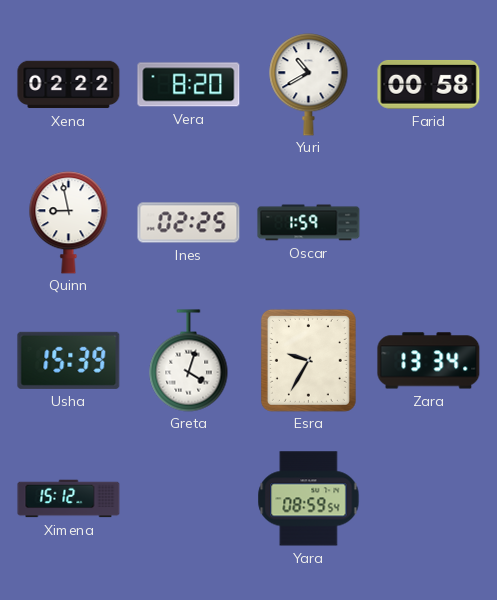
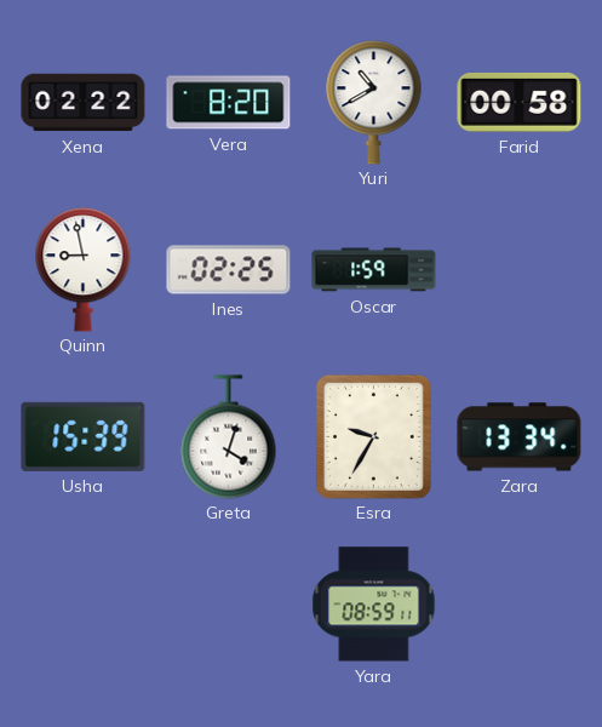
Ximena: 15:12 -> none
Yara: 08:59:54 -> 08:59:11
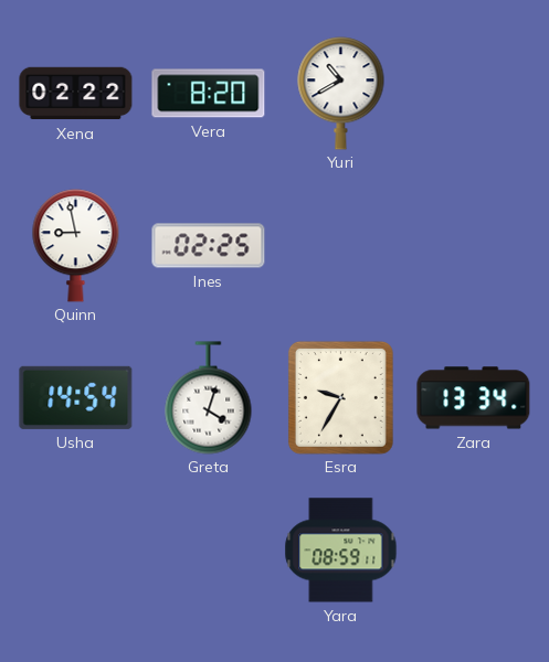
Farid: 00:58 -> none
Oscar: 1:59 -> none
Usha: 15:39 -> 14:54
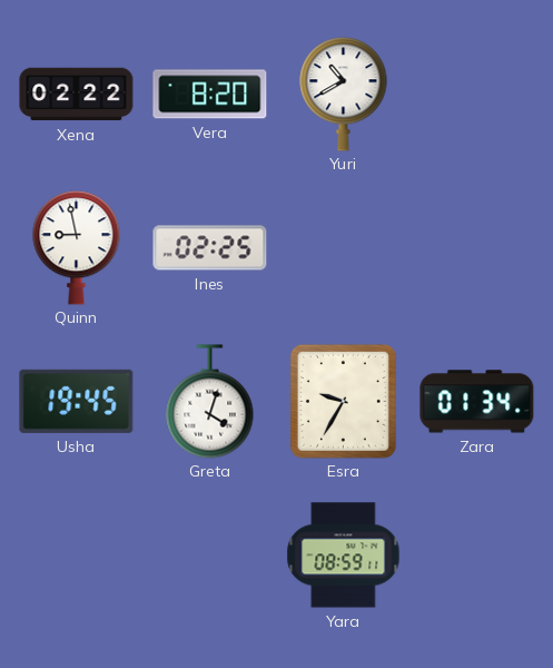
Usha: 14:54 -> 19:45
Zara: 13:34 -> 01:34
